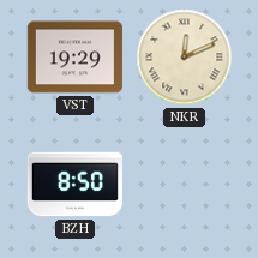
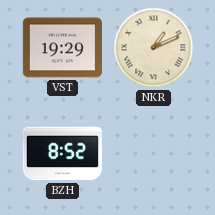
NKR: 12:11 -> 1:11
BZH: 8:50 -> 8:52
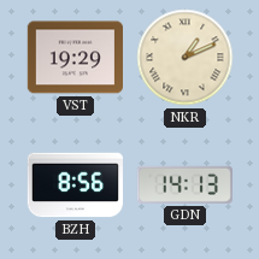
BZH: 8:52 -> 8:56
GDN: none -> 14:13
